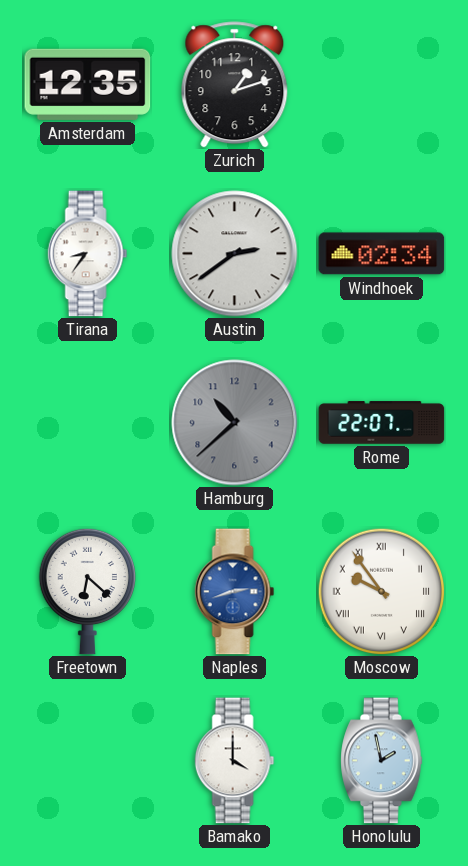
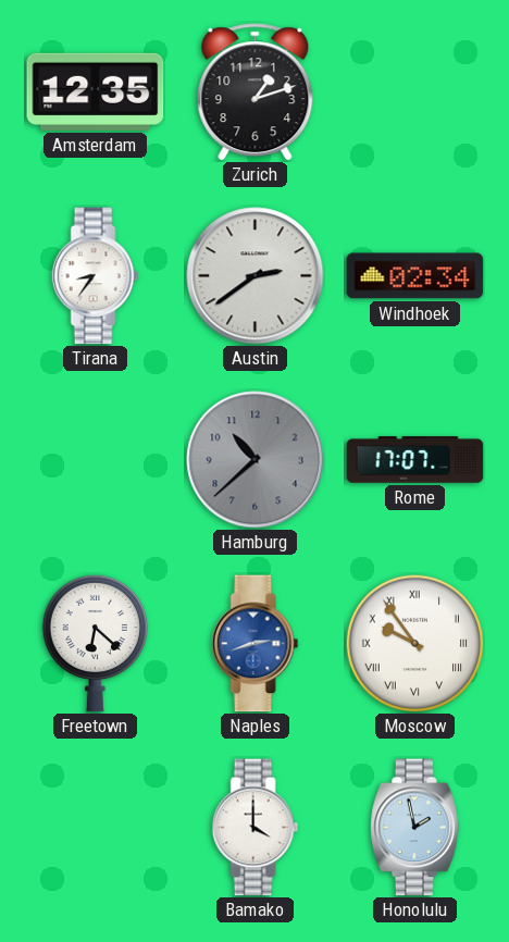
Rome: 22:07 -> 17:07
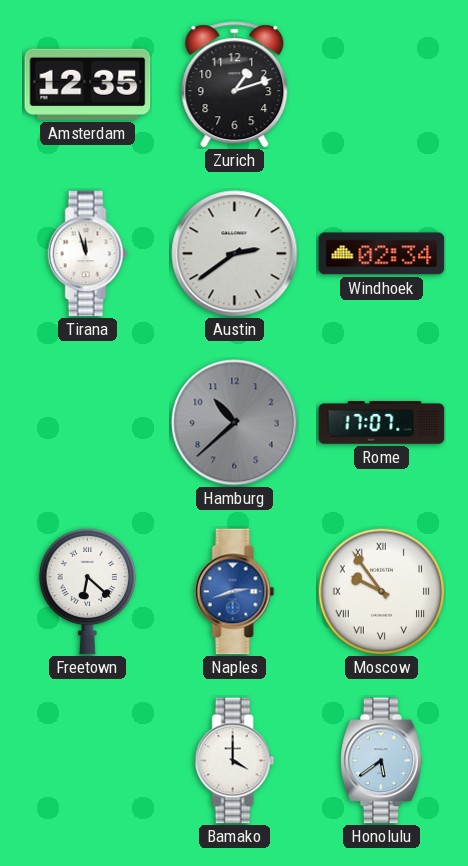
Tirana: 8:36 -> 11:57
Honolulu: 1:58 -> 5:39
